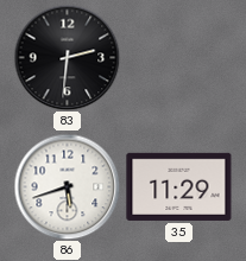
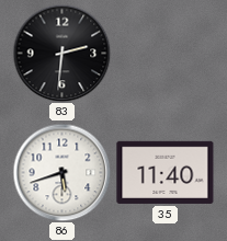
35: 11:29 -> 11:40
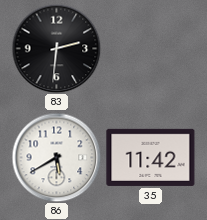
86: 5:42 -> 5:40
35: 11:40 -> 11:42
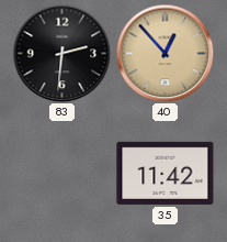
40: none -> 12:53
86: 5:40 -> none
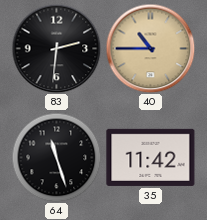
40: 12:53 -> 10:45
64: none -> 11:27
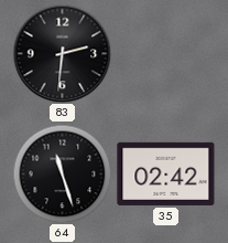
40: 10:45 -> none
35: 11:42 -> 02:42
